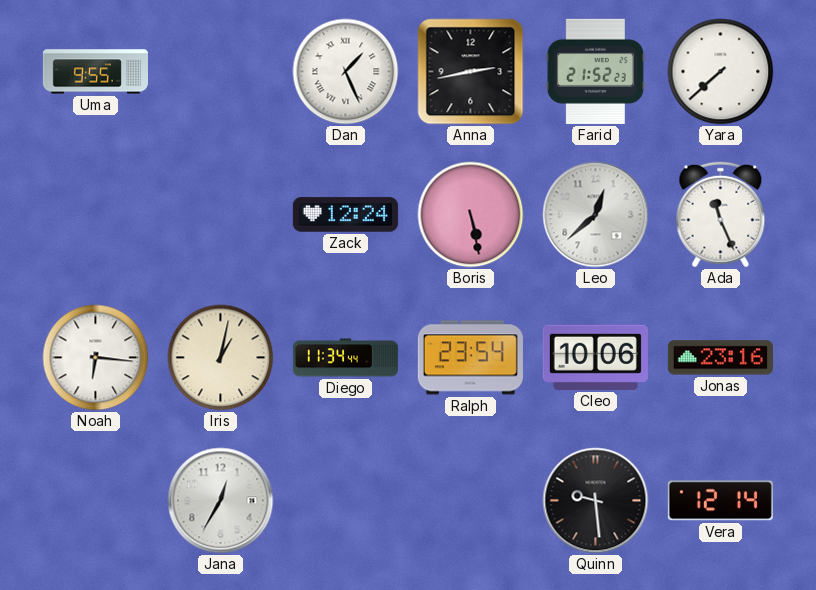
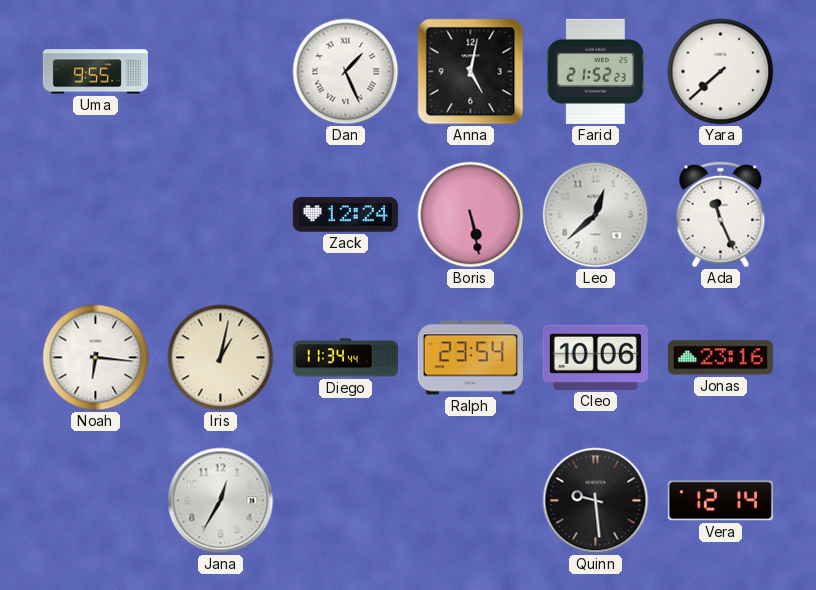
Anna: 2:43 -> 5:02
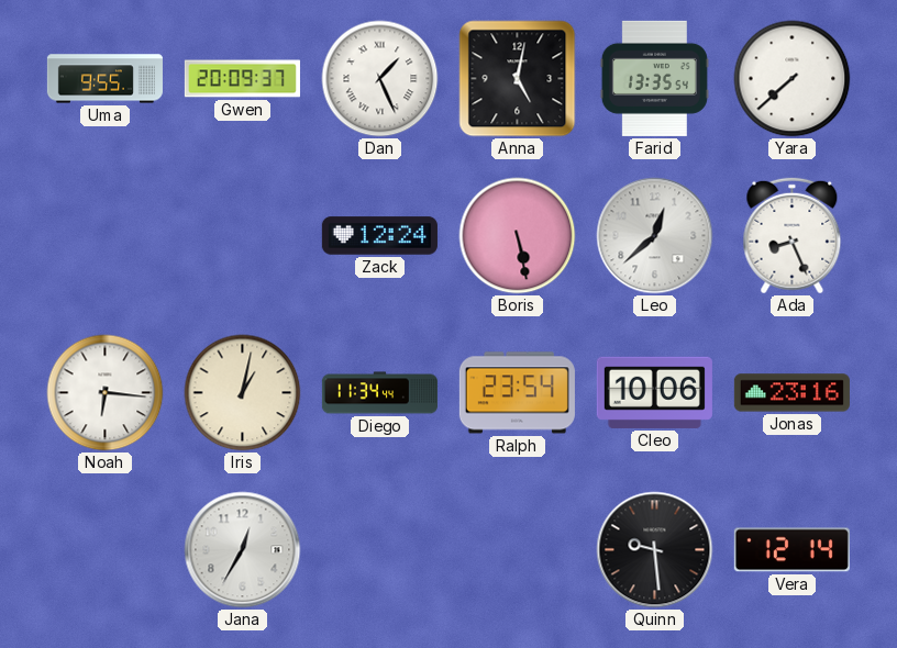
Gwen: none -> 20:09
Farid: 21:52 -> 13:35
Ada: 11:26 -> 8:26
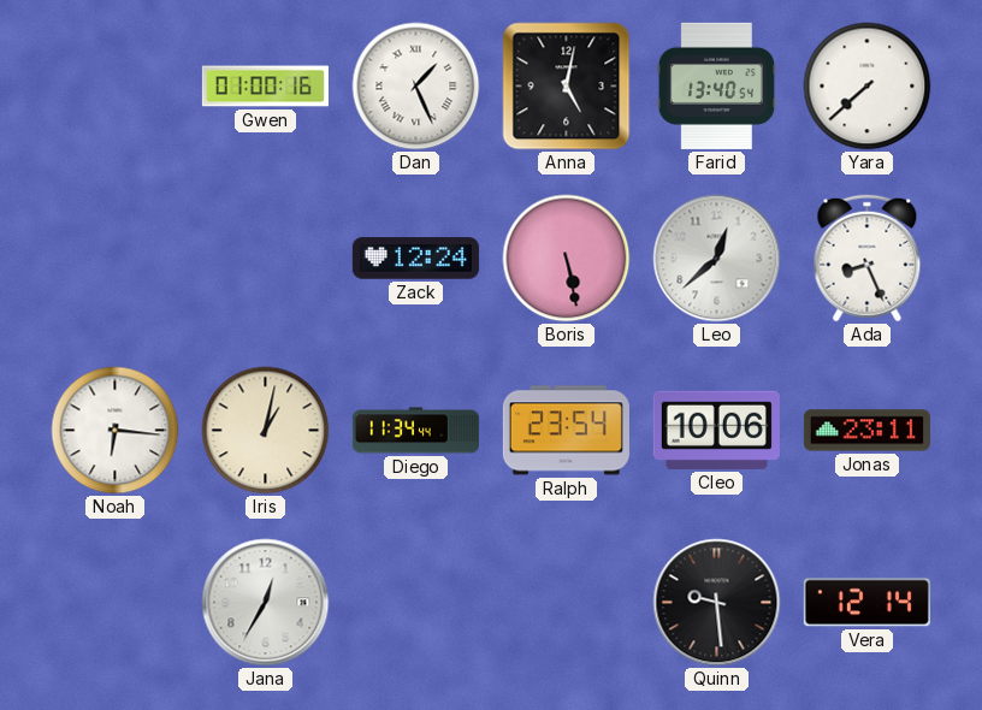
Uma: 9:55 -> none
Gwen: 20:09 -> 01:00
Farid: 13:35 -> 13:40
Jonas: 23:16 -> 23:11
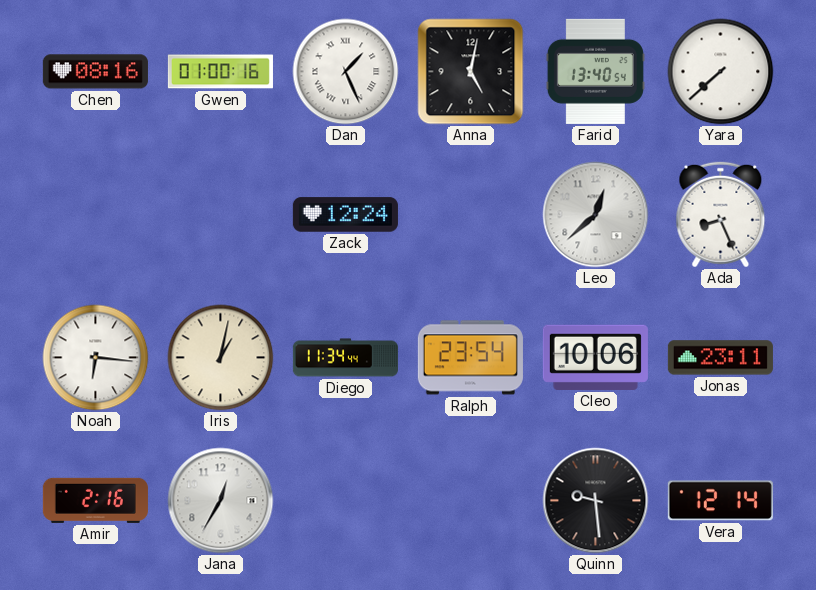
Chen: none -> 08:16
Boris: 5:28 -> none
Amir: none -> 2:16
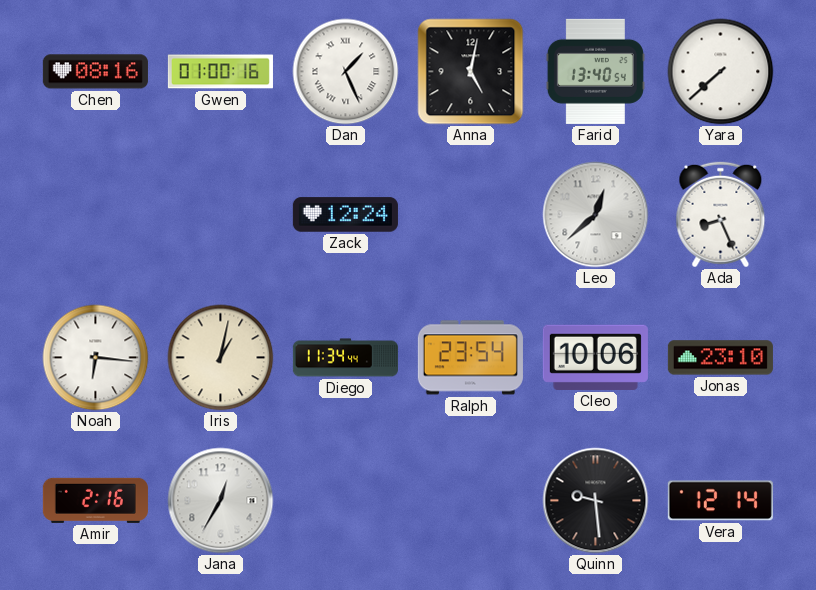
Jonas: 23:11 -> 23:10
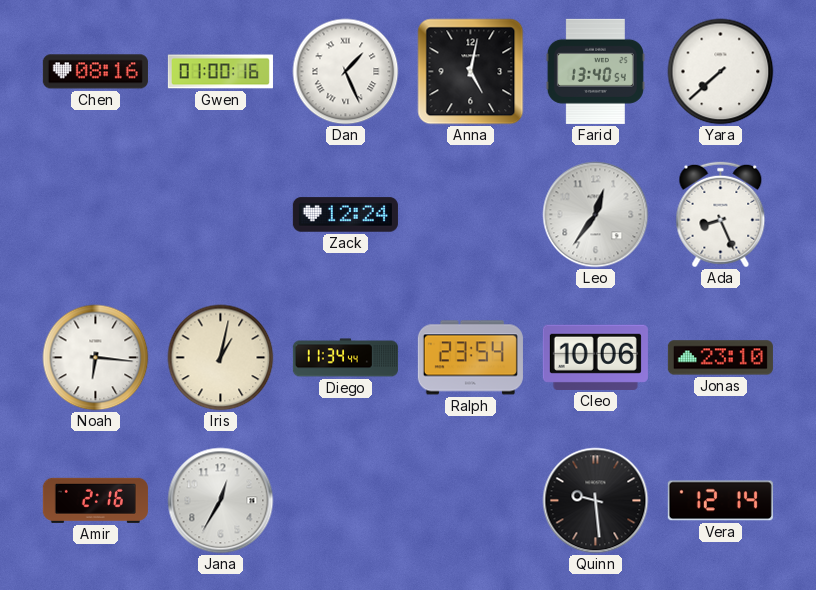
Leo: 12:38 -> 12:36
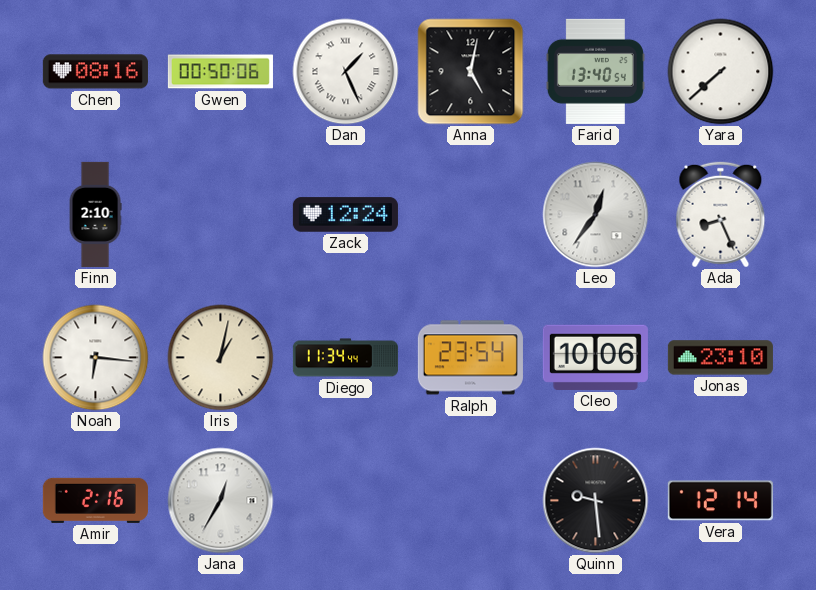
Gwen: 01:00 -> 00:50
Finn: none -> 2:10
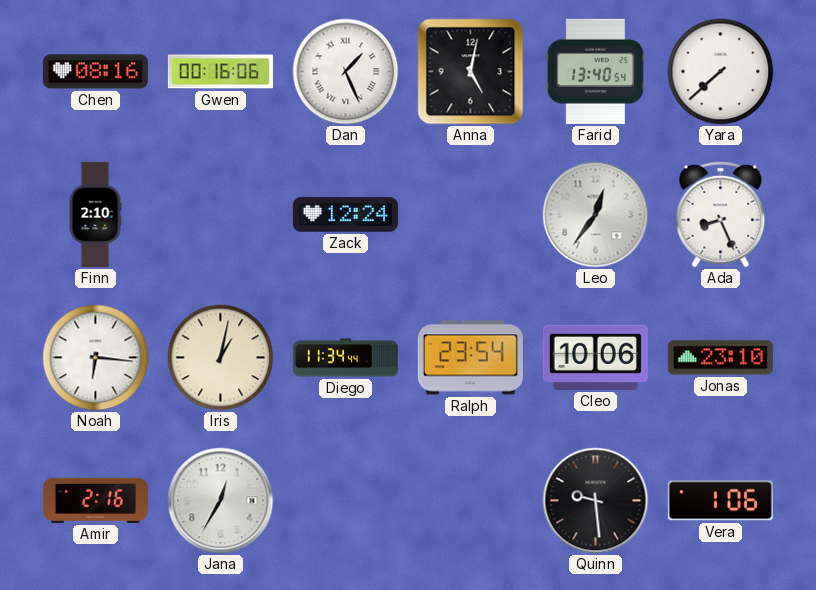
Gwen: 00:50 -> 00:16
Vera: 12:14 -> 1:06
